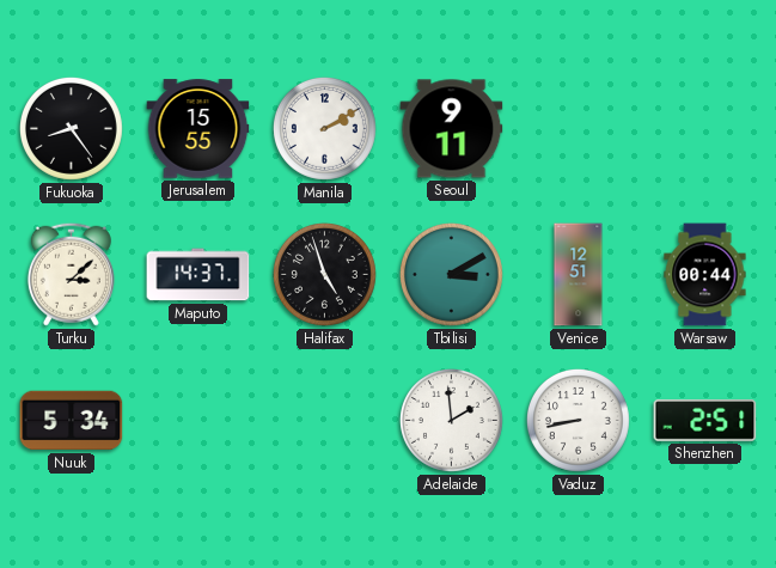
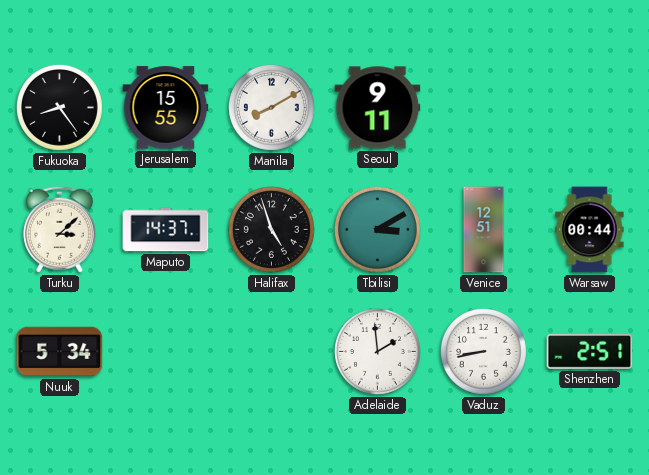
Manila: 2:10 -> 8:10
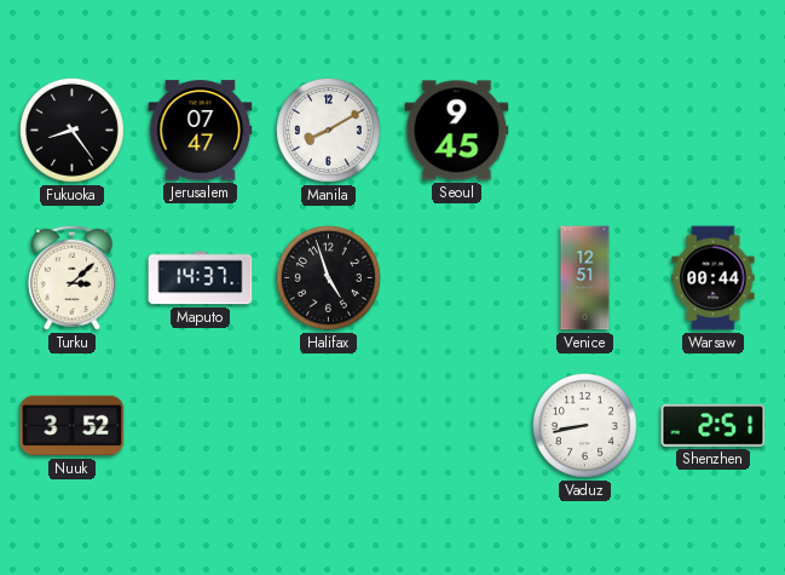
Jerusalem: 15:55 -> 07:47
Seoul: 9:11 -> 9:45
Tbilisi: 3:10 -> none
Nuuk: 5:34 -> 3:52
Adelaide: 1:59 -> none
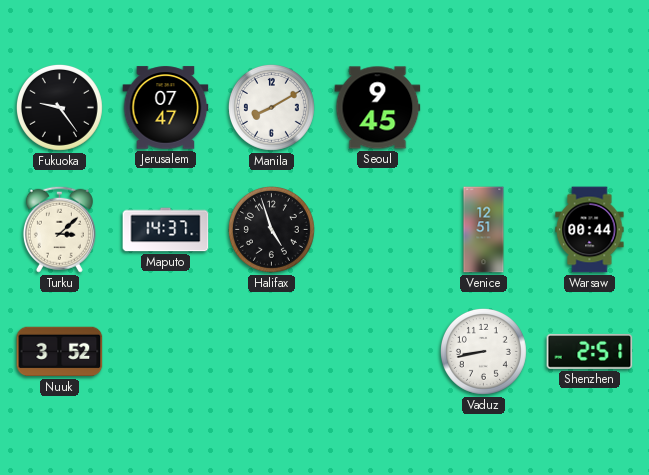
Fukuoka: 8:24 -> 9:24
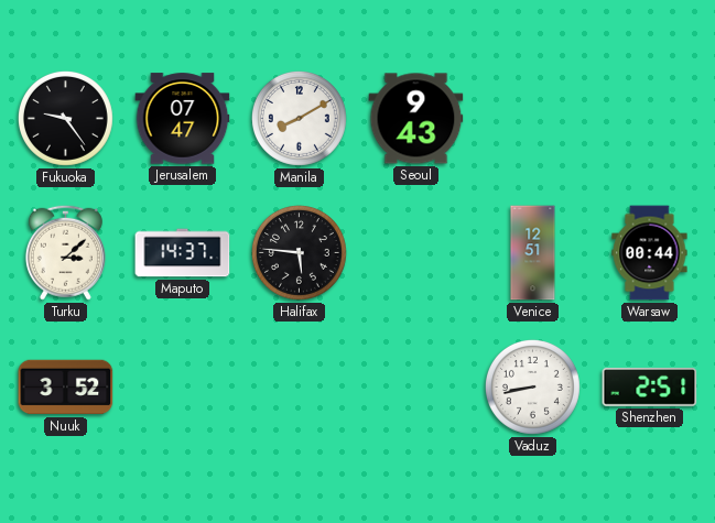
Seoul: 9:45 -> 9:43
Halifax: 4:57 -> 5:46
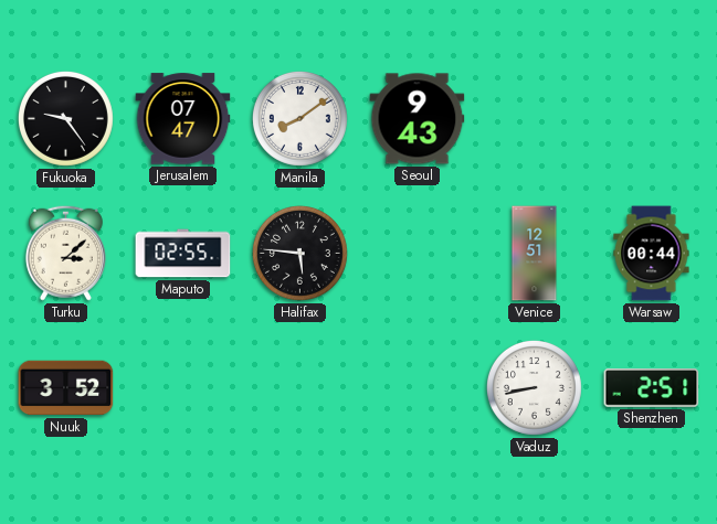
Manila: 8:10 -> 8:09
Maputo: 14:37 -> 02:55
